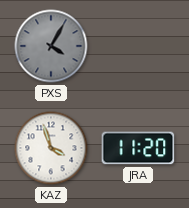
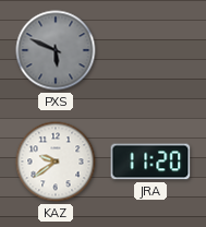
PXS: 4:05 -> 5:49
KAZ: 3:57 -> 9:39
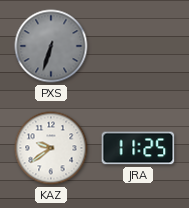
PXS: 5:49 -> 6:33
JRA: 11:20 -> 11:25
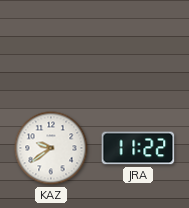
PXS: 6:33 -> none
JRA: 11:25 -> 11:22
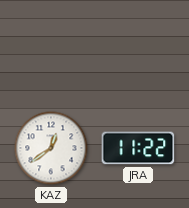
KAZ: 9:39 -> 12:39
